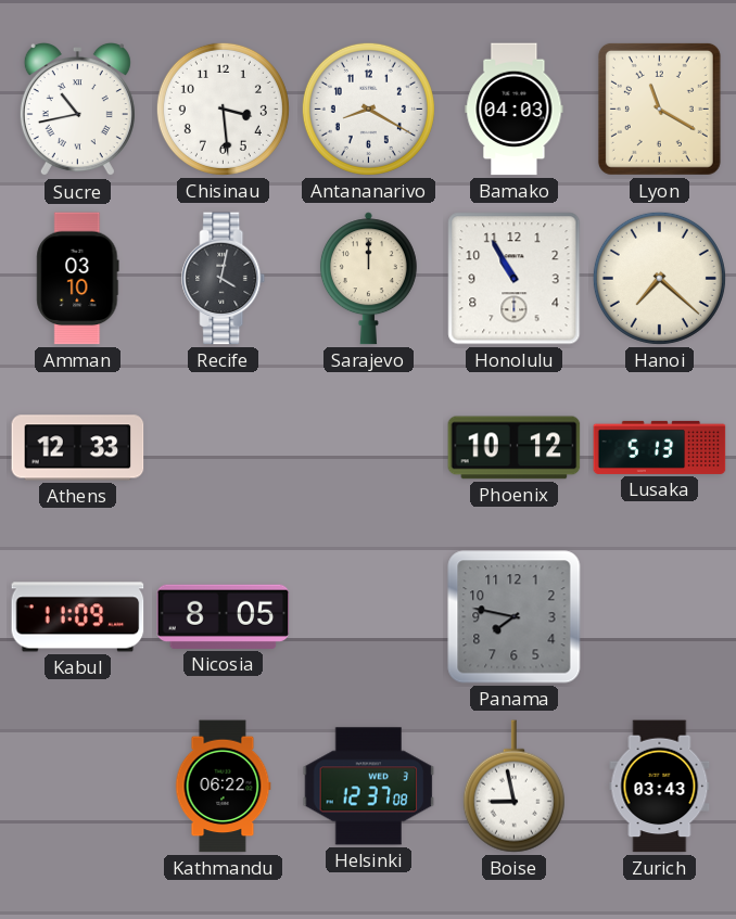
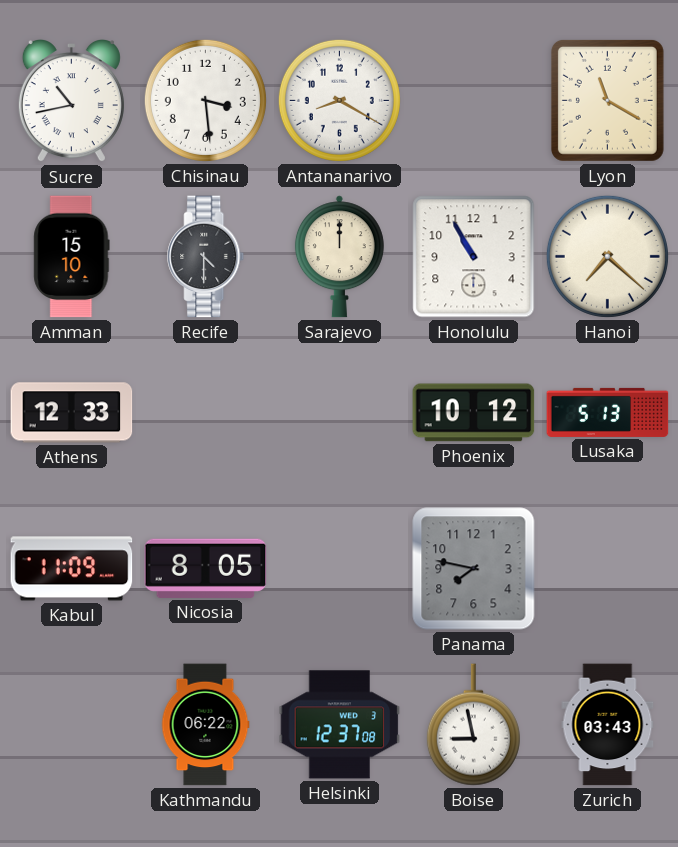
Bamako: 04:03 -> none
Amman: 03:10 -> 15:10
Recife: 4:02 -> 4:30
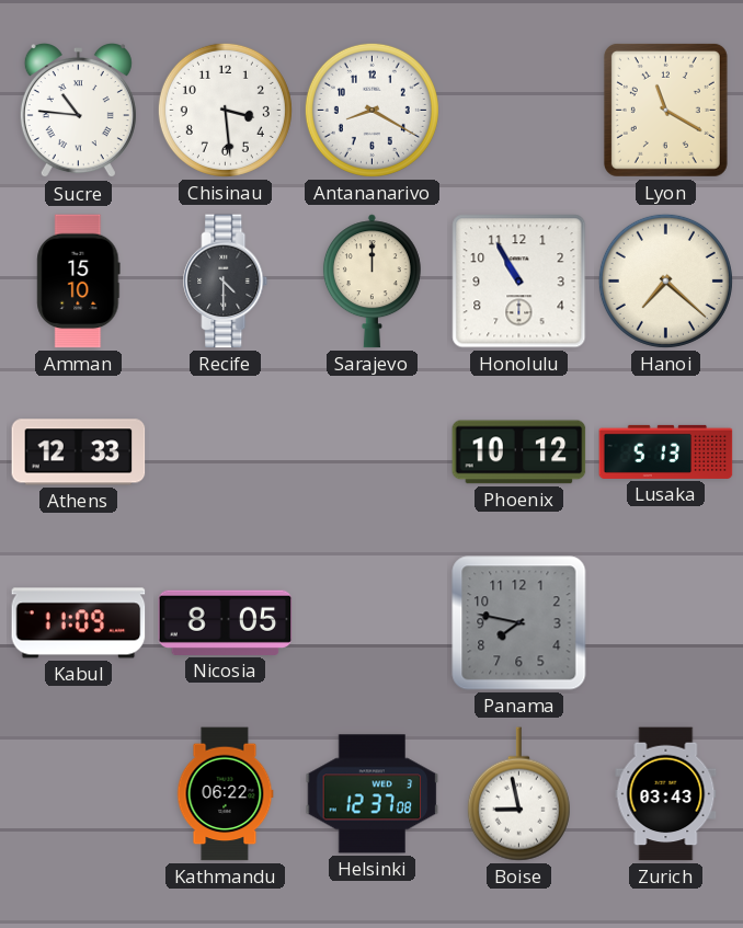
Sucre: 10:43 -> 10:46
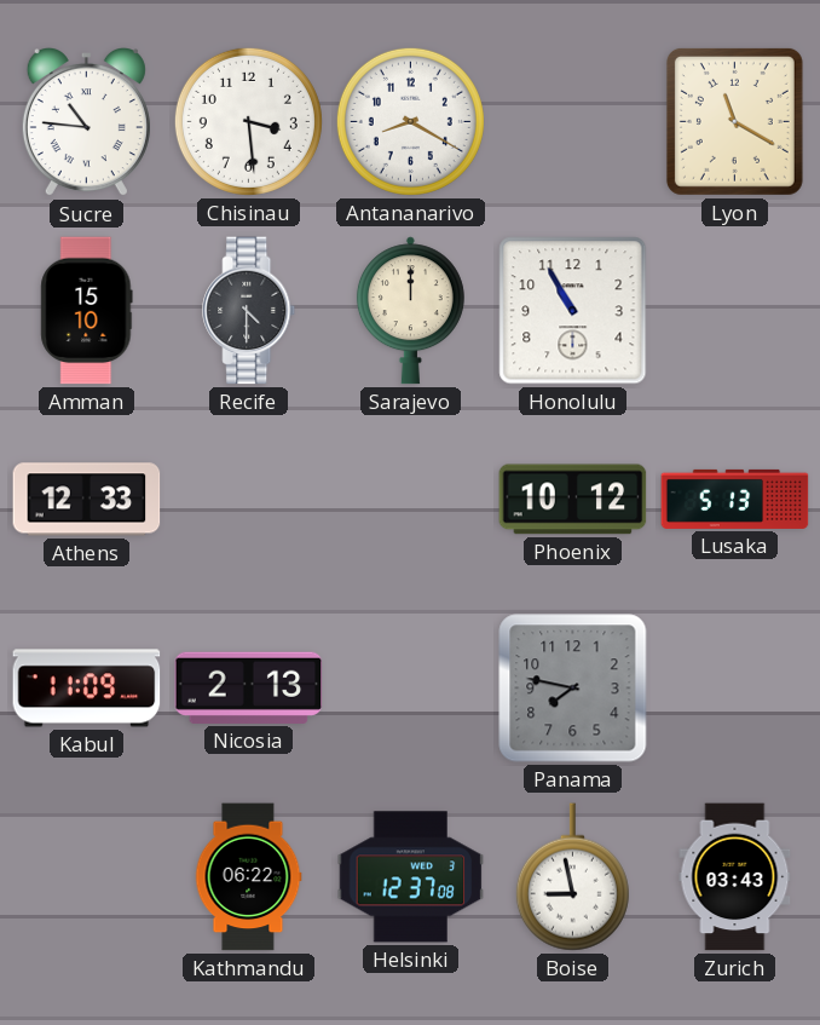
Hanoi: 7:22 -> none
Nicosia: 8:05 -> 2:13
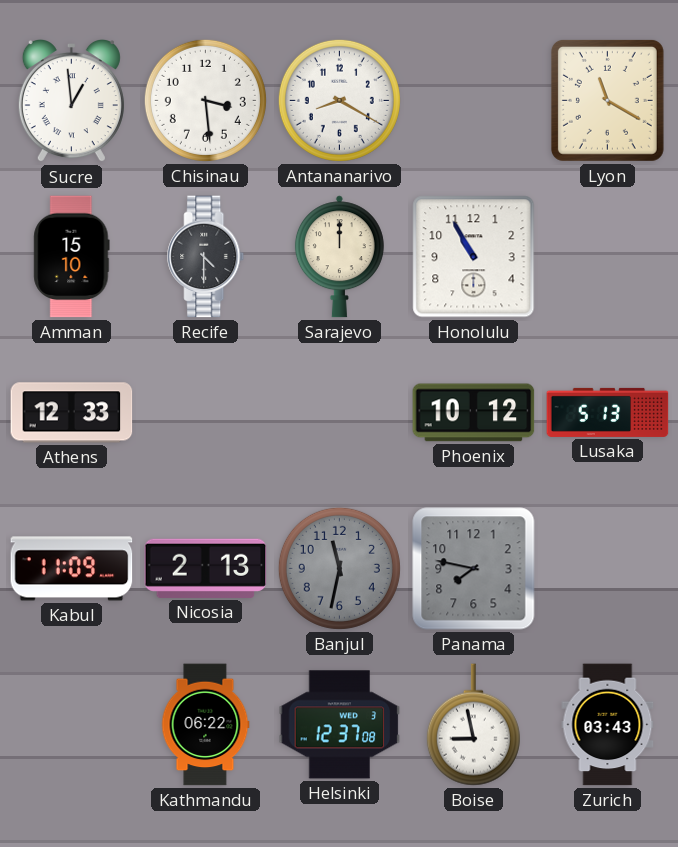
Sucre: 10:46 -> 12:59
Banjul: none -> 11:32
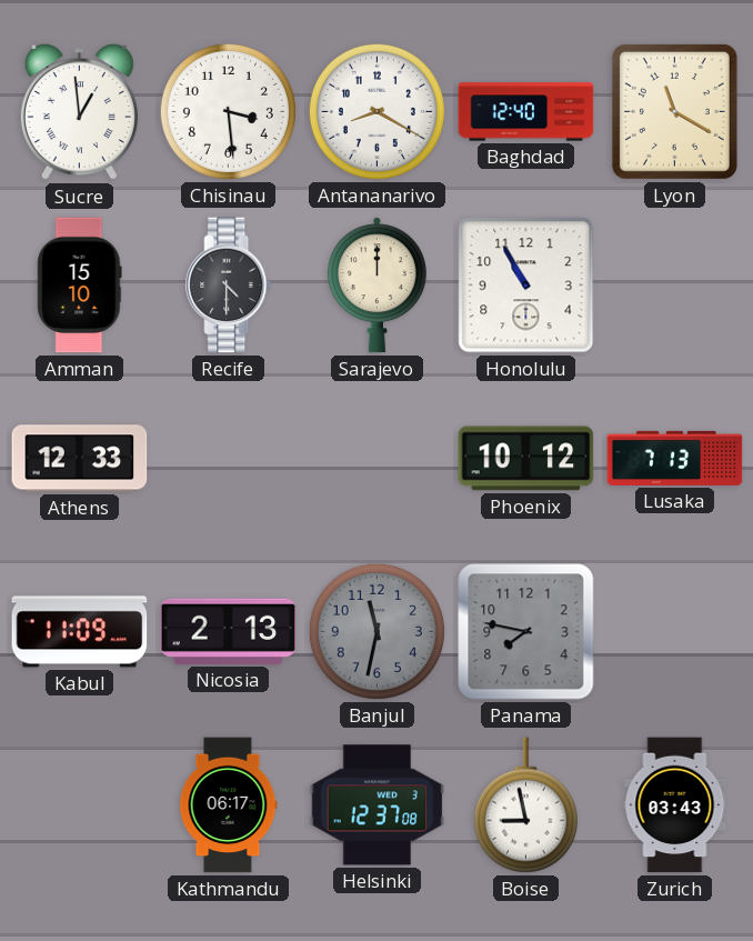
Baghdad: none -> 12:40
Lusaka: 5:13 -> 7:13
Kathmandu: 06:22 -> 06:17
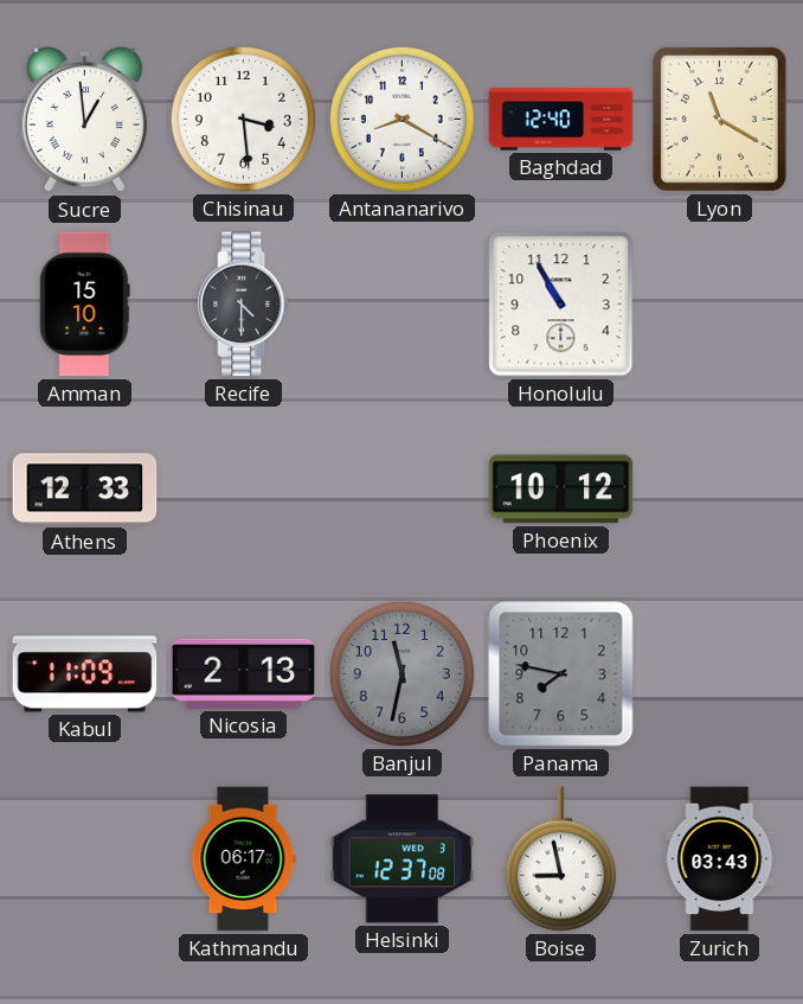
Sarajevo: 12:00 -> none
Lusaka: 7:13 -> none
